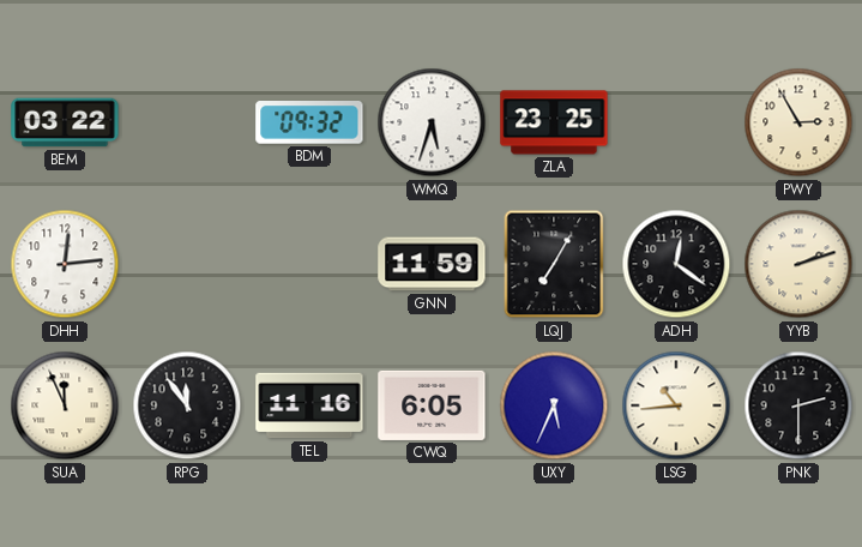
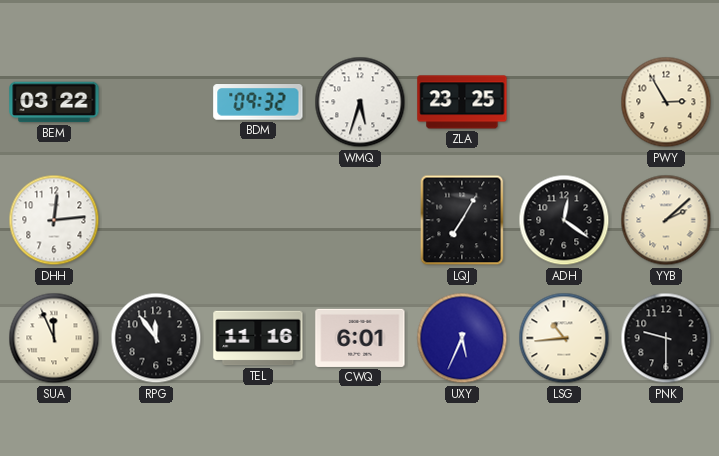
GNN: 11:59 -> none
YYB: 2:12 -> 2:08
CWQ: 6:05 -> 6:01
PNK: 2:30 -> 9:30
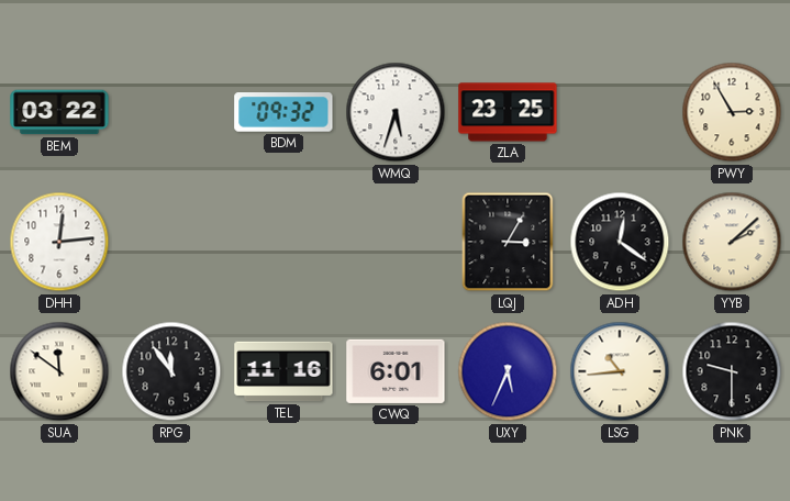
LQJ: 7:05 -> 3:05
SUA: 11:56 -> 11:51
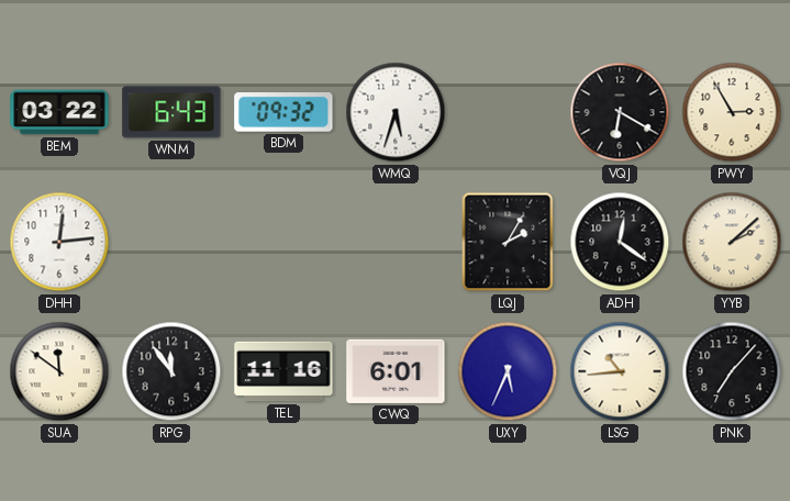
WNM: none -> 6:43
ZLA: 23:25 -> none
VQJ: none -> 6:20
LQJ: 3:05 -> 2:05
PNK: 9:30 -> 7:07
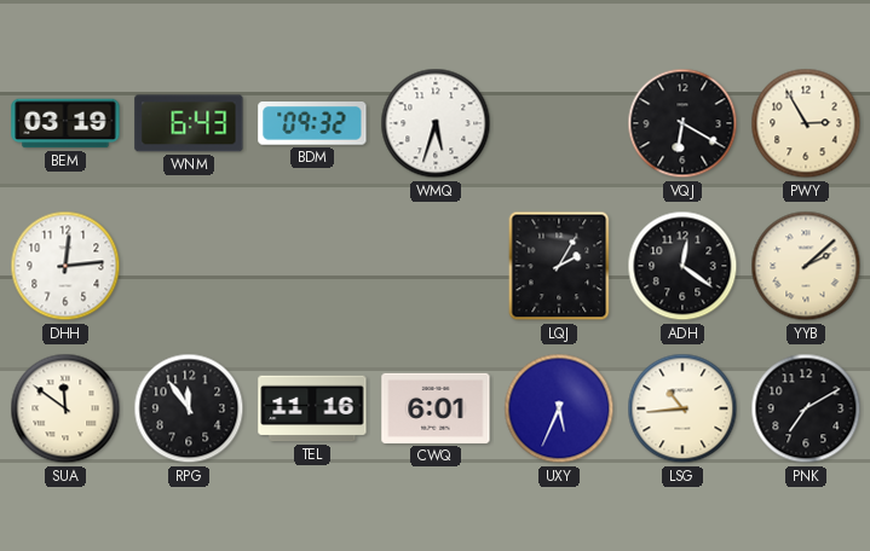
BEM: 03:22 -> 03:19
PNK: 7:07 -> 7:10
